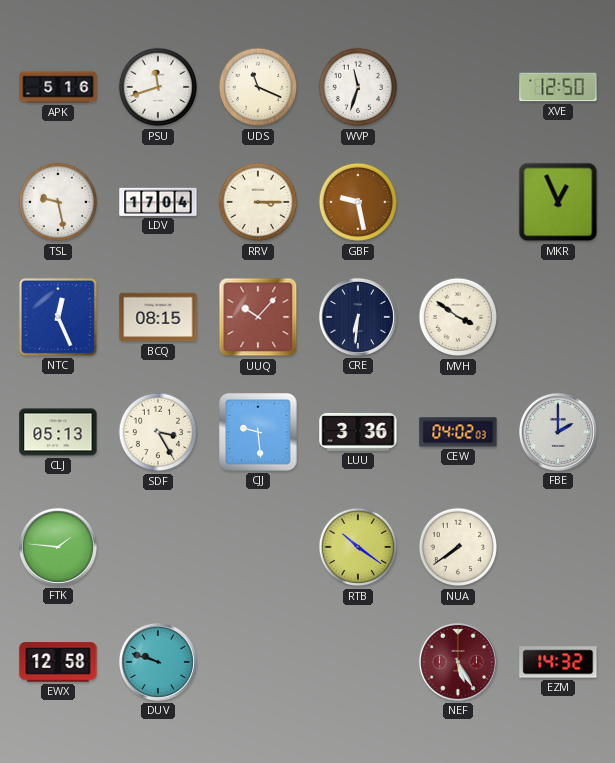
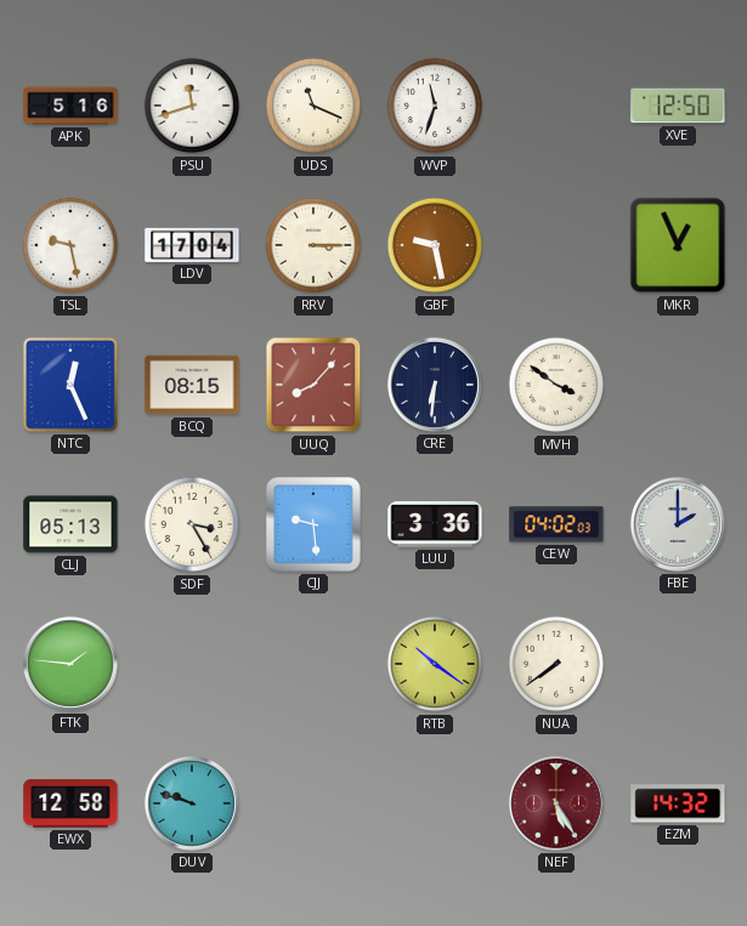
UUQ: 10:07 -> 8:07
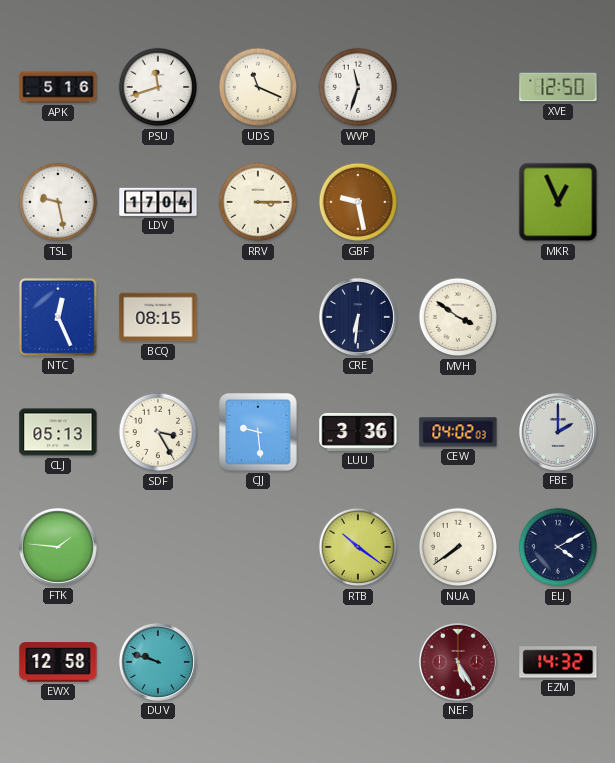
UUQ: 8:07 -> none
ELJ: none -> 4:10
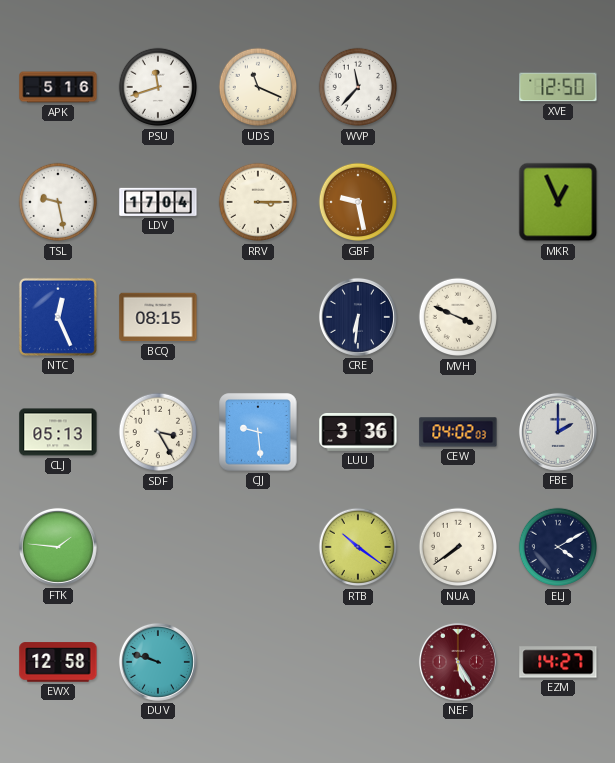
WVP: 11:33 -> 11:37
MVH: 3:51 -> 3:49
EZM: 14:32 -> 14:27
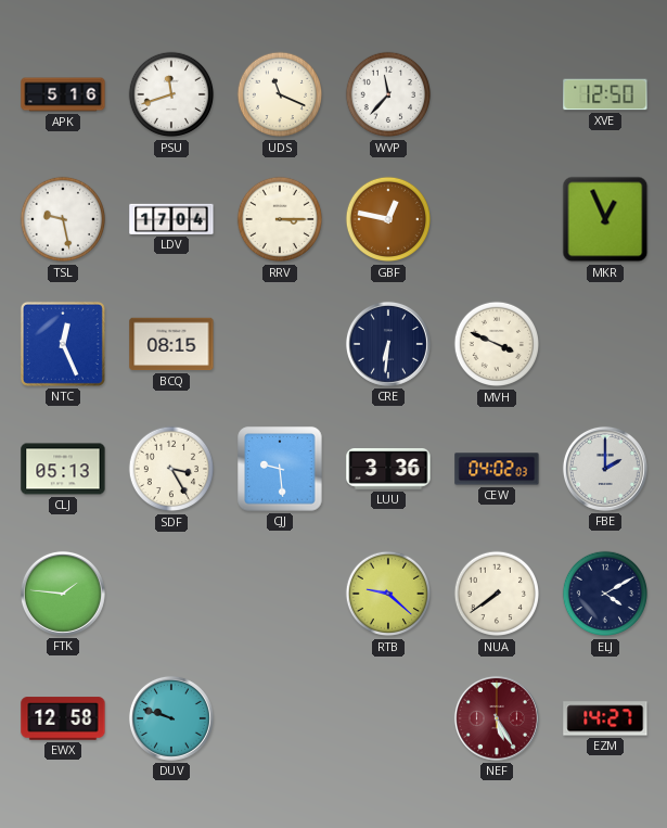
GBF: 9:28 -> 12:47
RTB: 10:21 -> 9:22
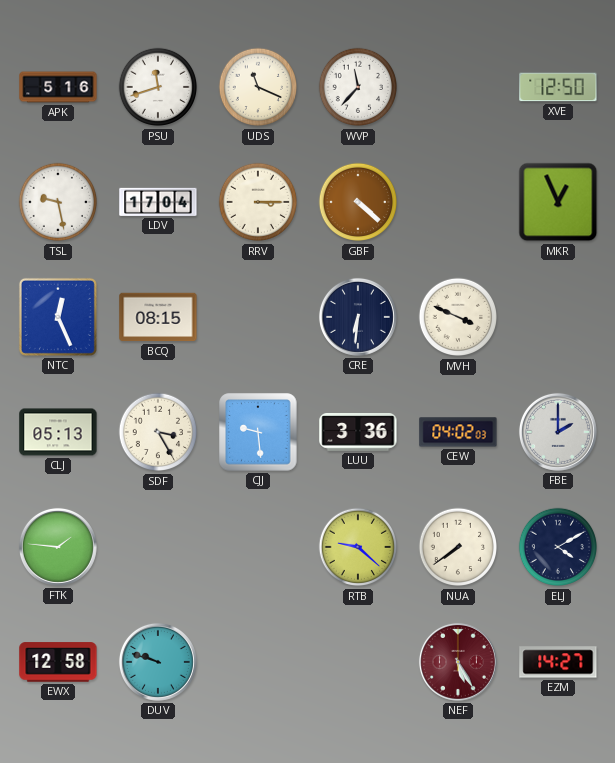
GBF: 12:47 -> 4:22
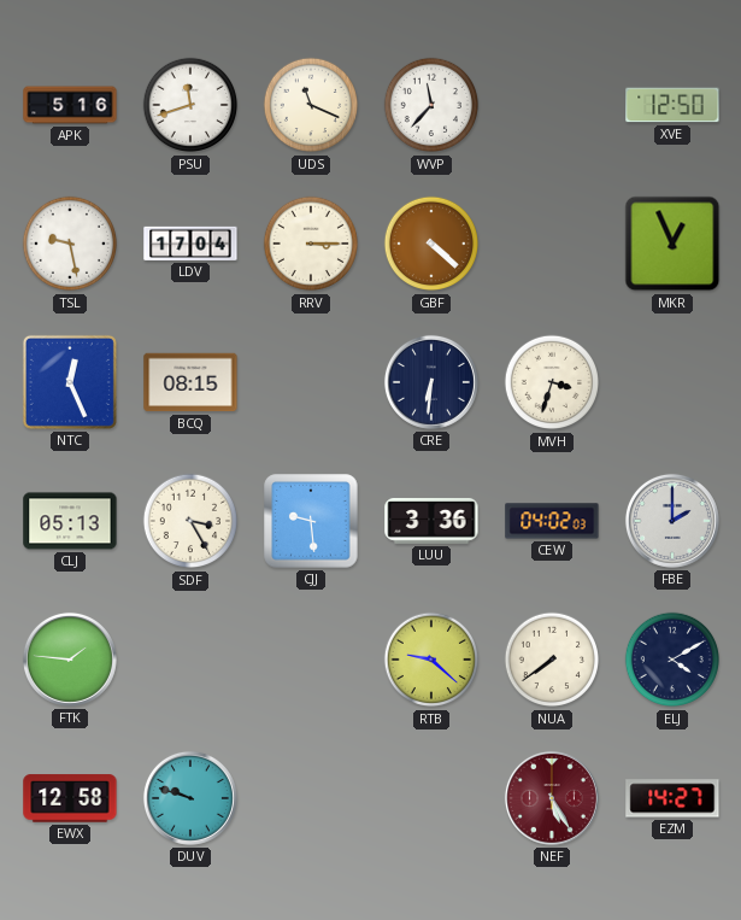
MVH: 3:49 -> 3:33
